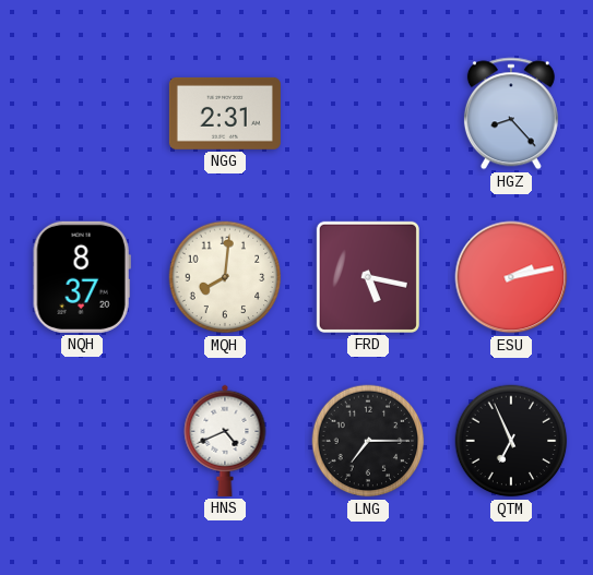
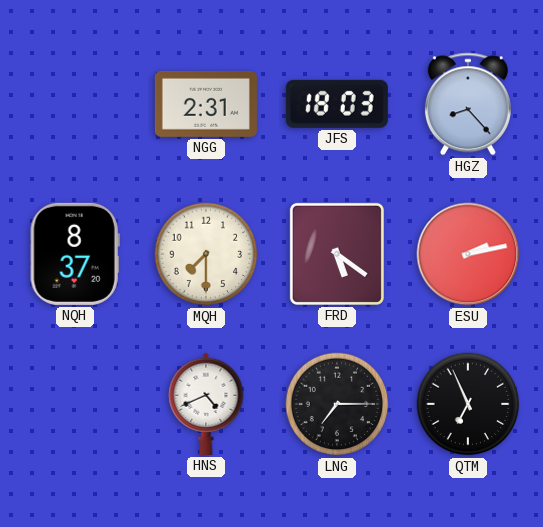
JFS: none -> 18:03
MQH: 8:01 -> 7:30
FRD: 5:17 -> 5:21
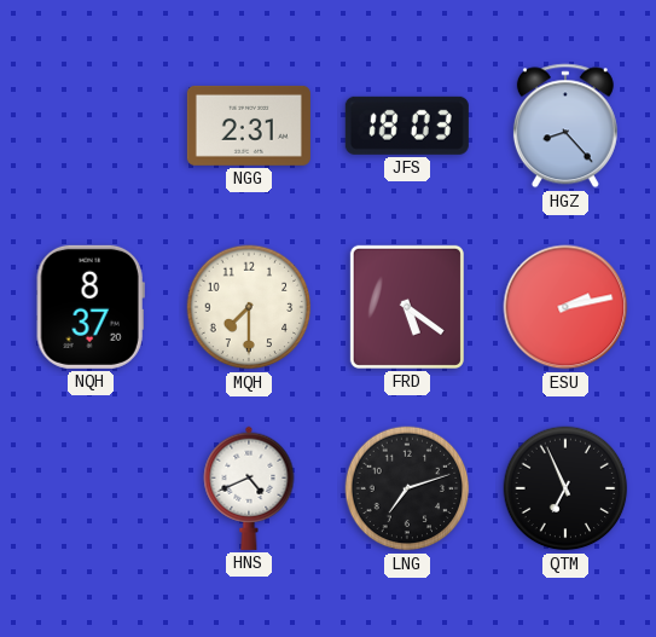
LNG: 7:15 -> 7:12
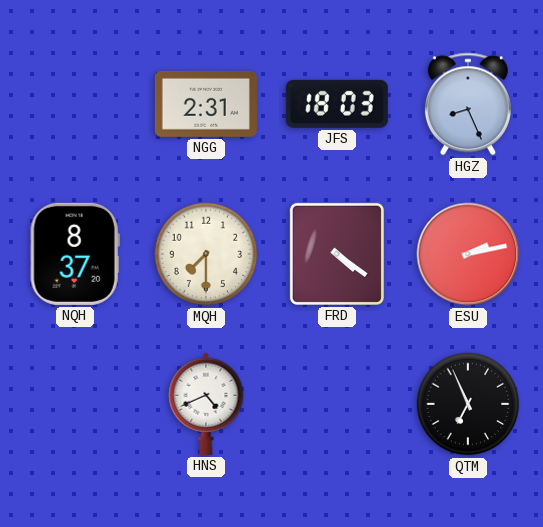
HGZ: 8:23 -> 8:26
FRD: 5:21 -> 4:21
LNG: 7:12 -> none
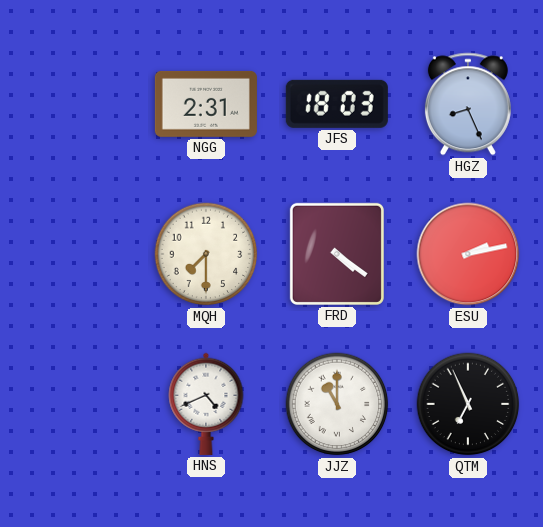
NQH: 8:37 -> none
JJZ: none -> 11:00
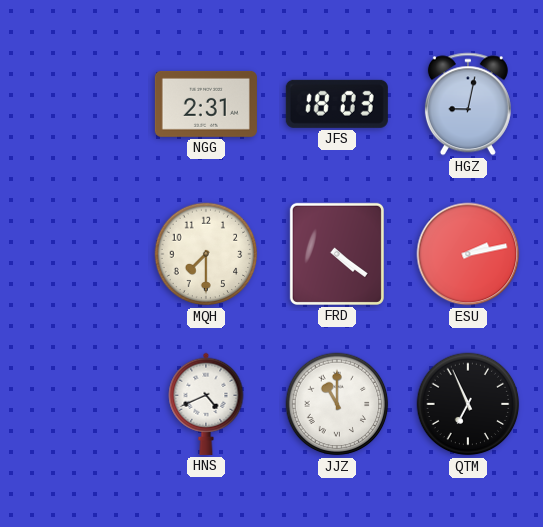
HGZ: 8:26 -> 9:02
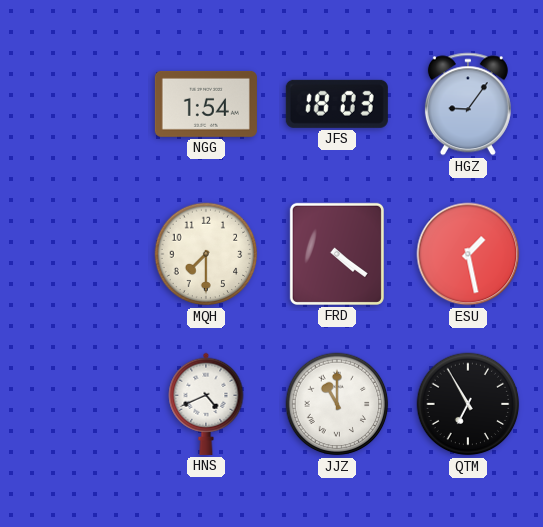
NGG: 2:31 -> 1:54
HGZ: 9:02 -> 9:06
ESU: 2:13 -> 1:28
QTM: 6:56 -> 6:55
